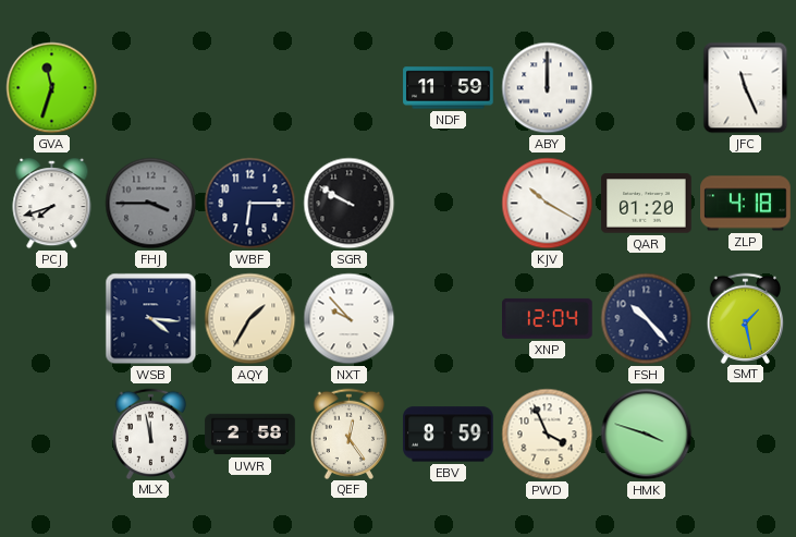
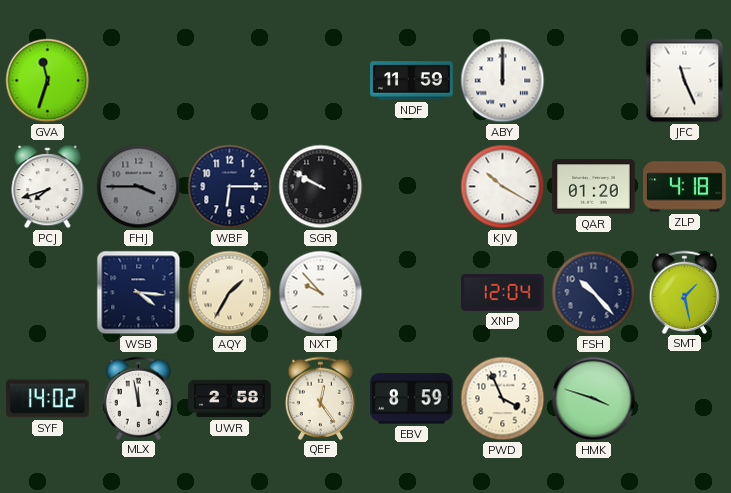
SYF: none -> 14:02
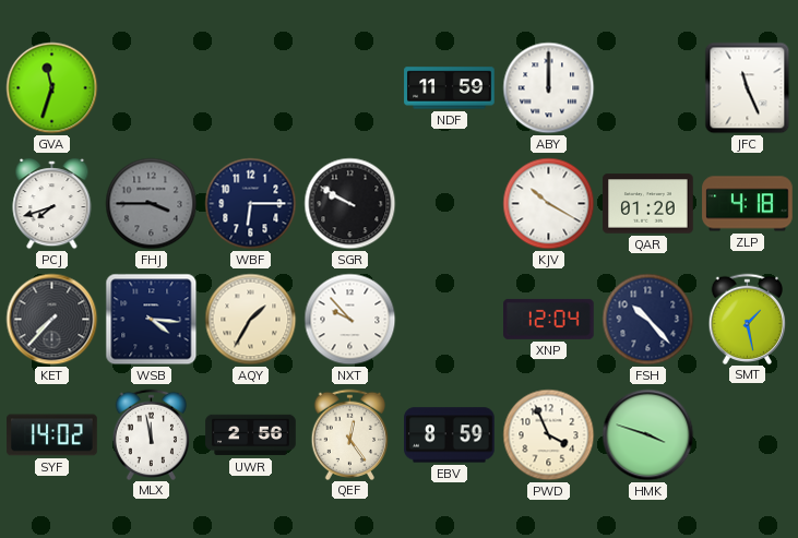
KET: none -> 7:37
UWR: 2:58 -> 2:56
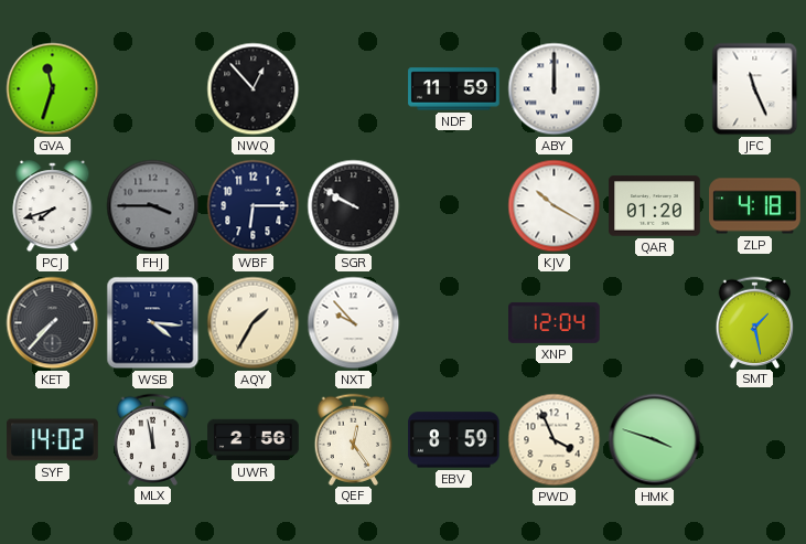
NWQ: none -> 12:53
FSH: 10:23 -> none
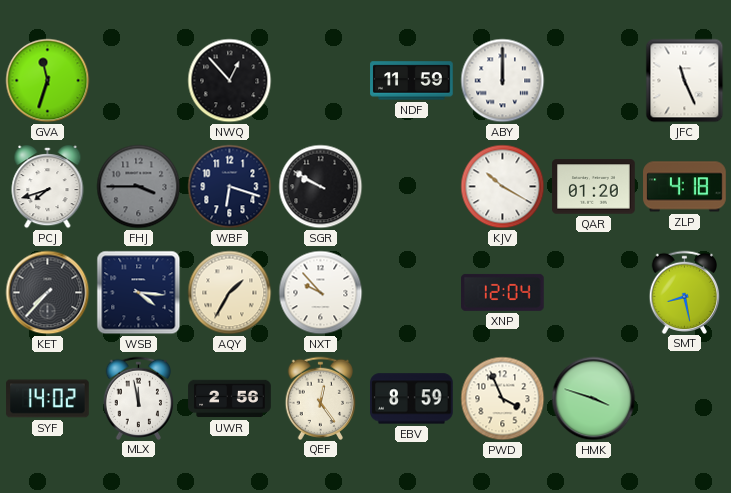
WBF: 6:15 -> 6:18
SMT: 1:28 -> 8:28
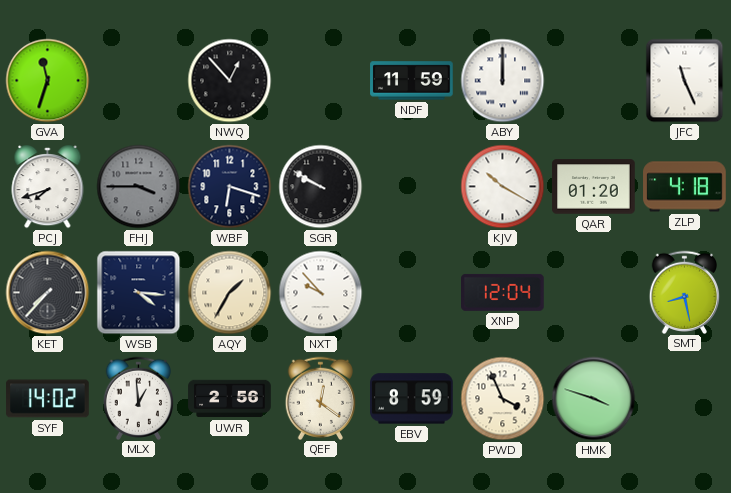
MLX: 11:58 -> 12:59
QEF: 12:24 -> 12:21
